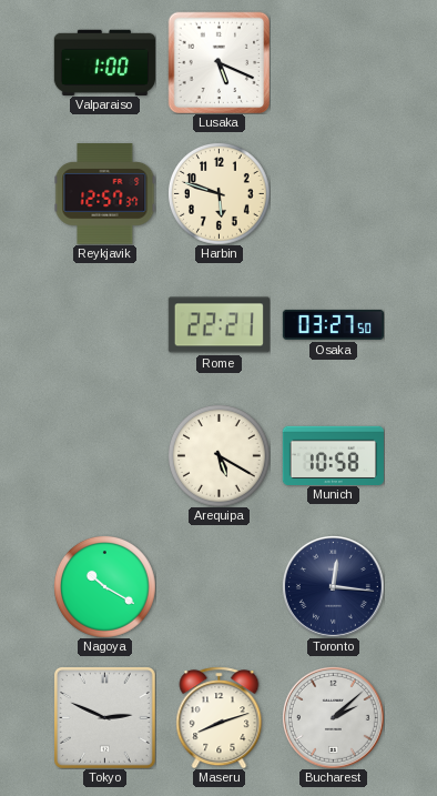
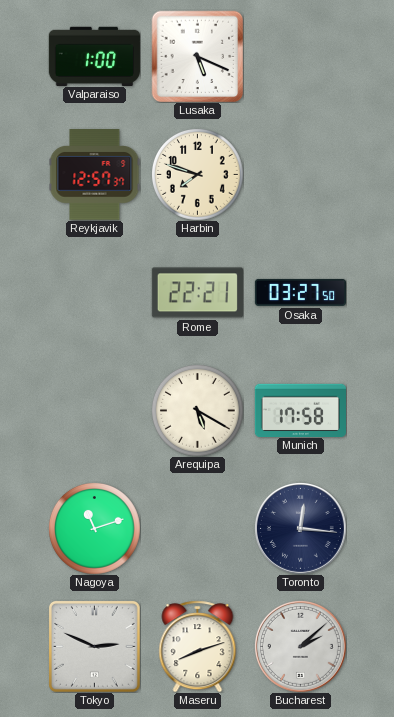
Harbin: 5:48 -> 7:48
Munich: 10:58 -> 17:58
Nagoya: 10:20 -> 11:12
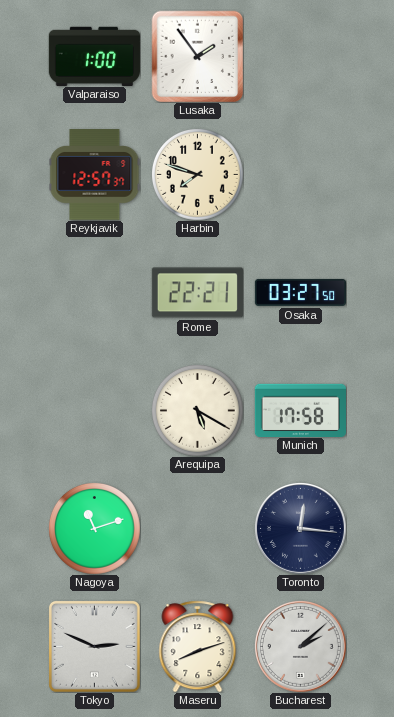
Lusaka: 5:19 -> 1:54
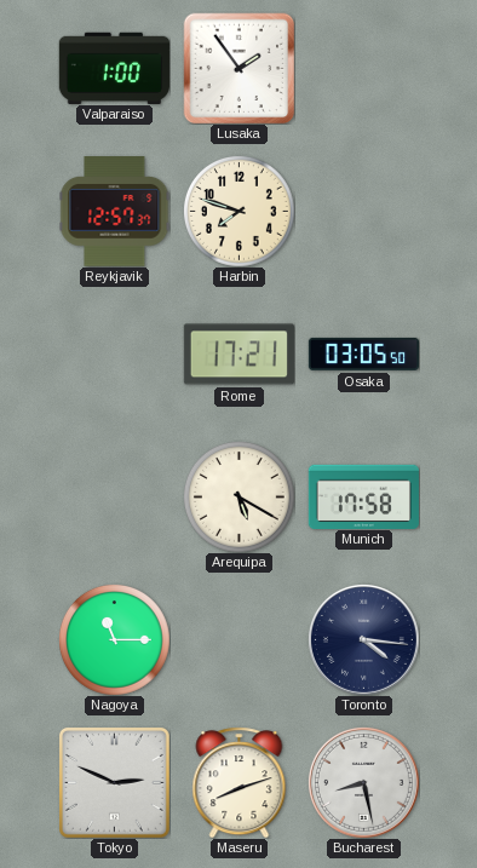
Rome: 22:21 -> 17:21
Osaka: 03:27 -> 03:05
Nagoya: 11:12 -> 11:15
Toronto: 12:16 -> 4:16
Bucharest: 2:08 -> 8:28
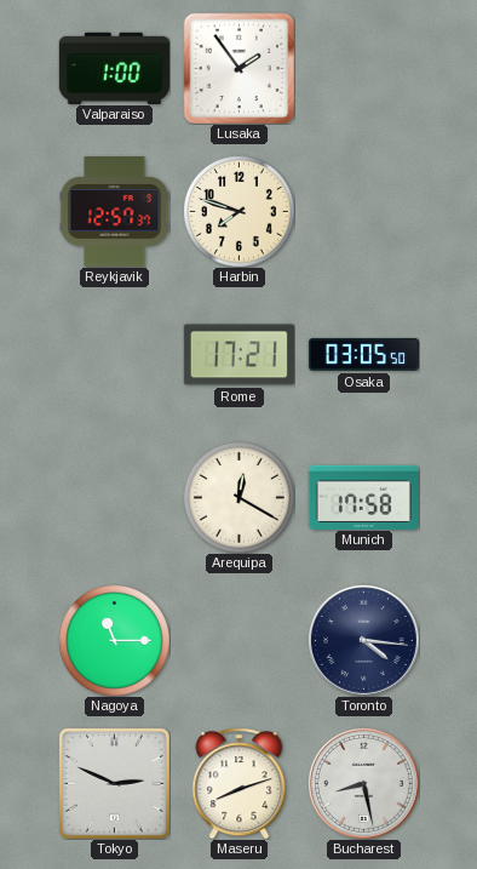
Arequipa: 5:20 -> 12:20
